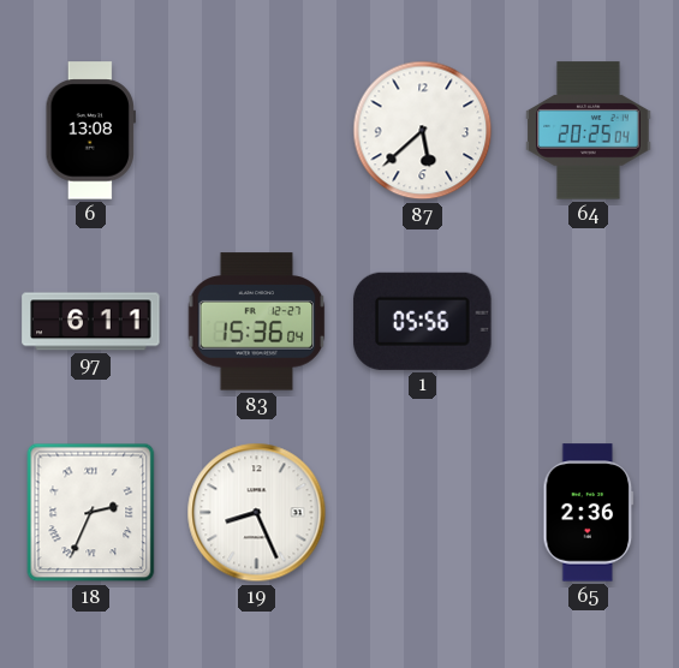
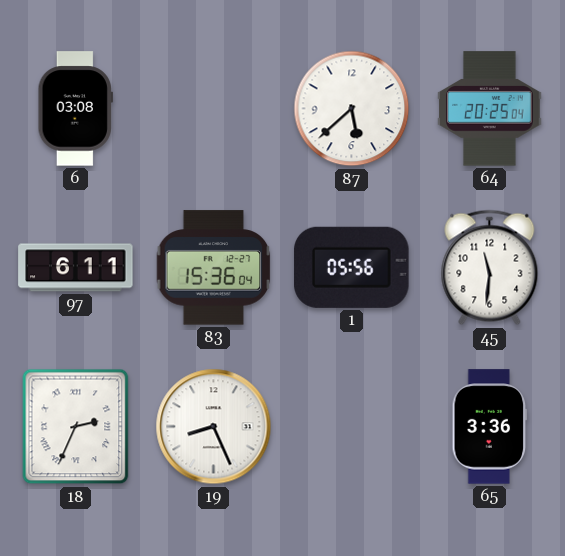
6: 13:08 -> 03:08
45: none -> 11:31
65: 2:36 -> 3:36
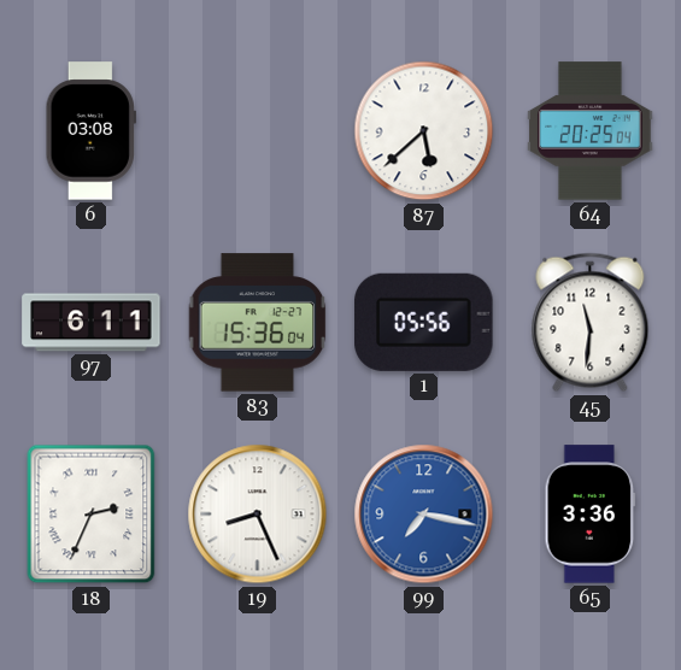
99: none -> 7:17
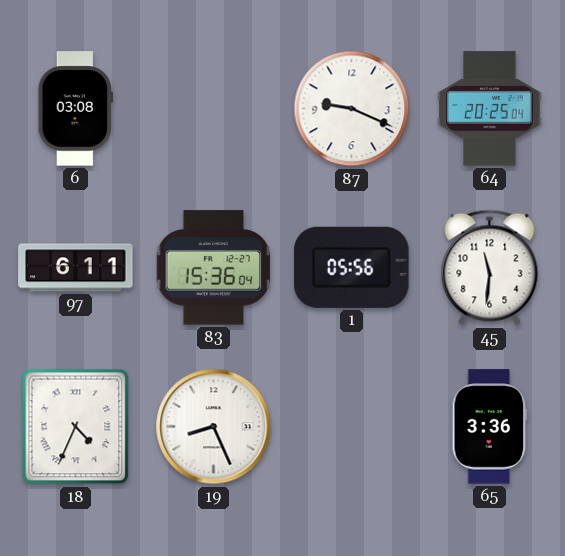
87: 5:38 -> 9:19
18: 2:34 -> 4:34
99: 7:17 -> none
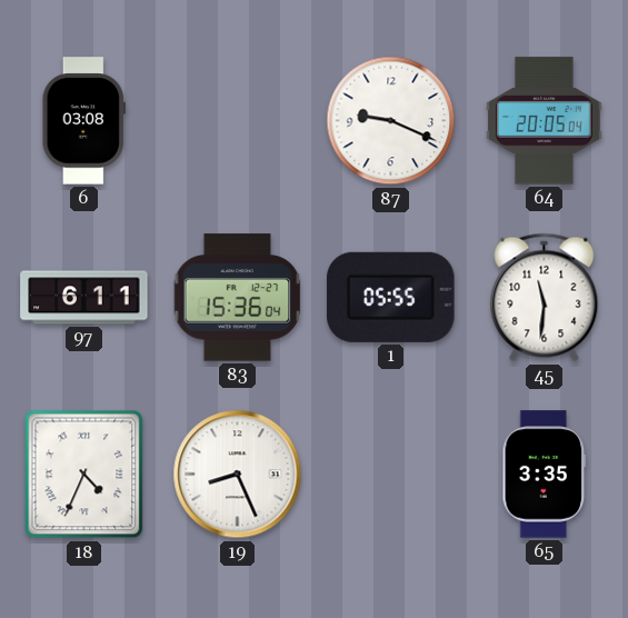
64: 20:25 -> 20:05
1: 05:56 -> 05:55
65: 3:36 -> 3:35
